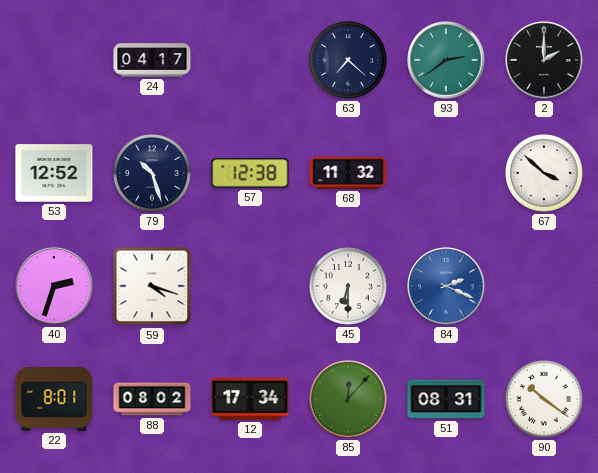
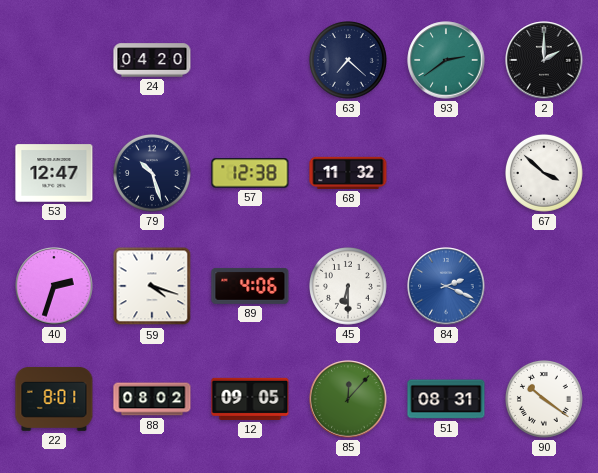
24: 04:17 -> 04:20
53: 12:52 -> 12:47
89: none -> 4:06
12: 17:34 -> 09:05
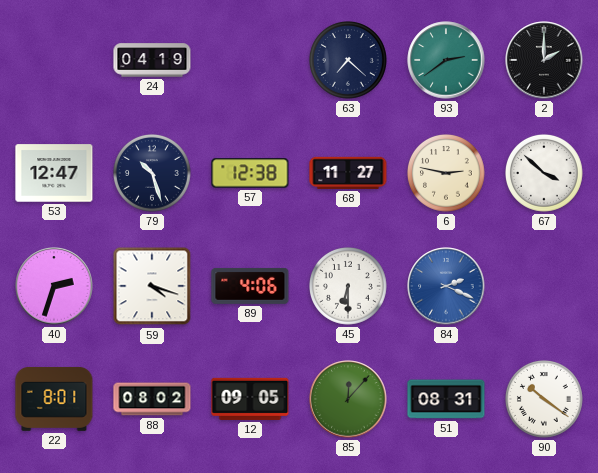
24: 04:20 -> 04:19
68: 11:32 -> 11:27
6: none -> 2:47
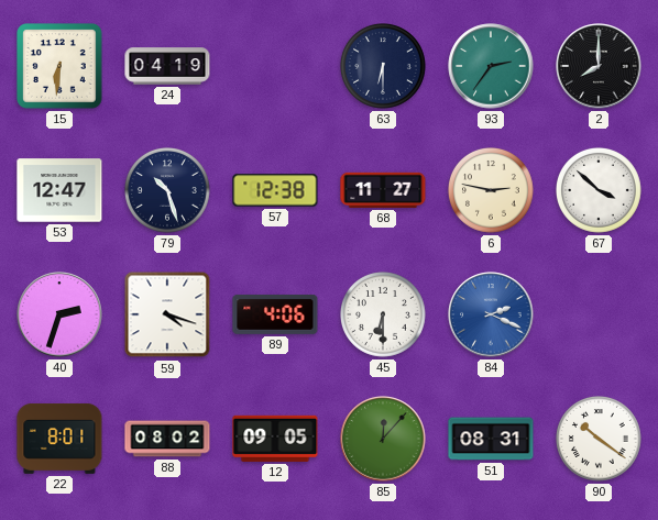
15: none -> 6:31
63: 7:22 -> 6:30
93: 2:39 -> 2:36
2: 2:00 -> 8:00
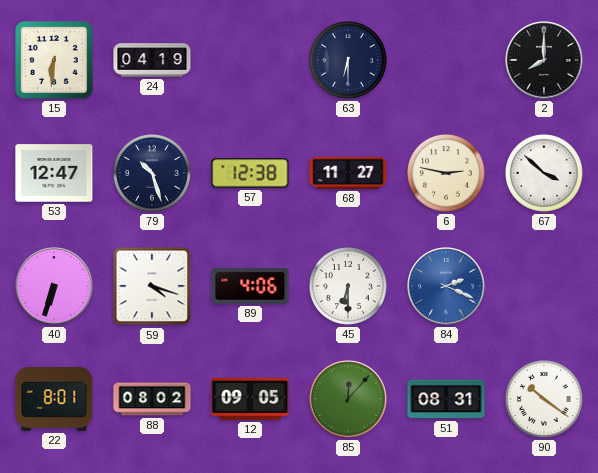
93: 2:36 -> none
40: 2:33 -> 6:33
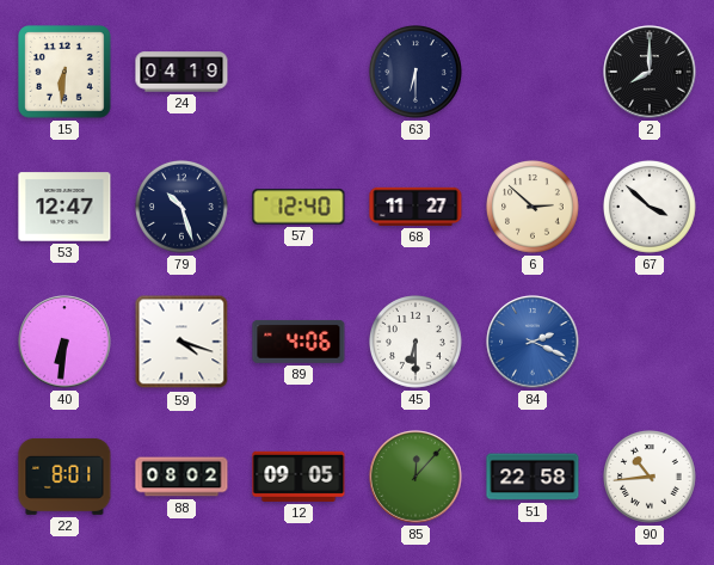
57: 12:38 -> 12:40
6: 2:47 -> 2:52
40: 6:33 -> 6:31
51: 08:31 -> 22:58
90: 10:21 -> 10:44
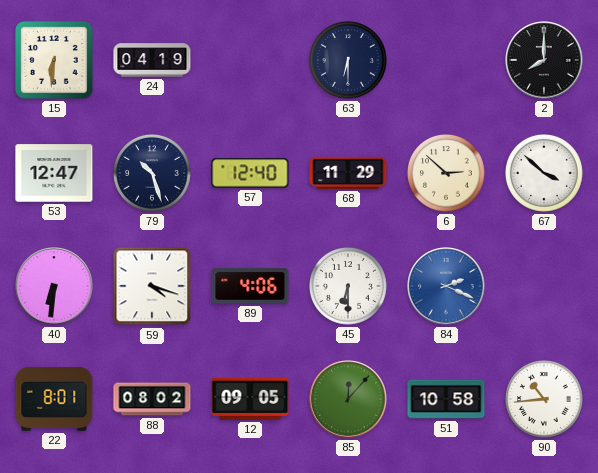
68: 11:27 -> 11:29
51: 22:58 -> 10:58
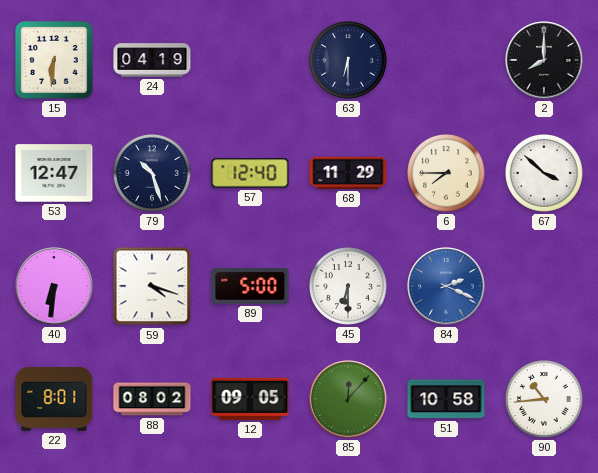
6: 2:52 -> 7:45
89: 4:06 -> 5:00
